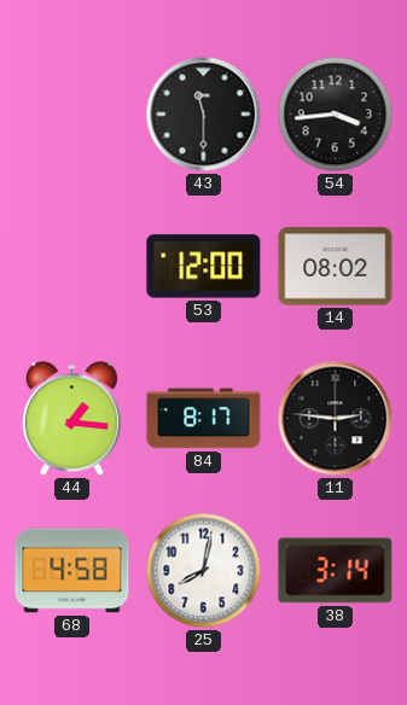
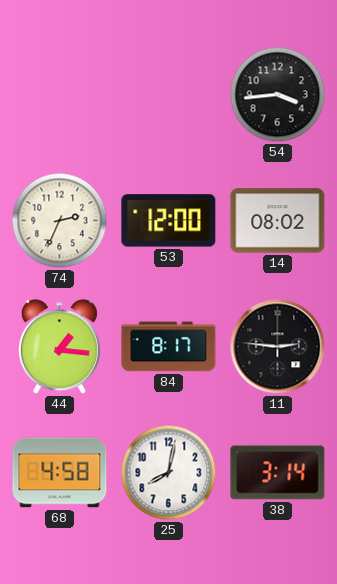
43: 11:30 -> none
74: none -> 2:34
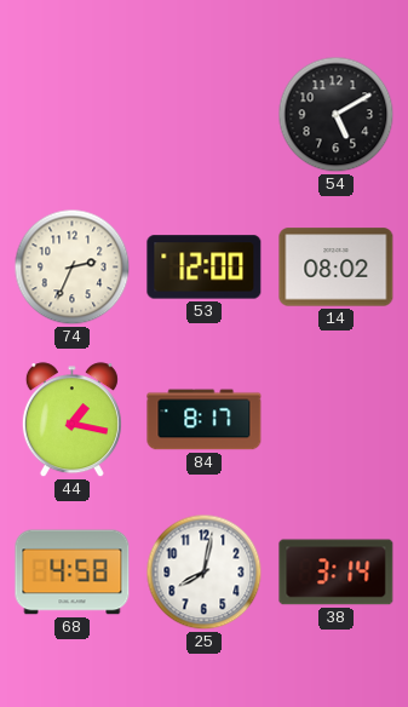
54: 3:44 -> 5:10
44: 1:16 -> 1:17
11: 2:46 -> none
